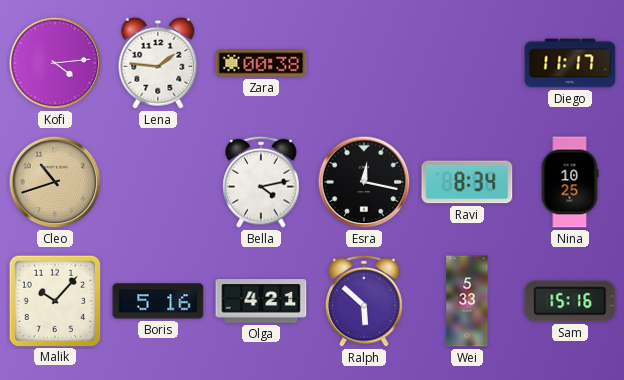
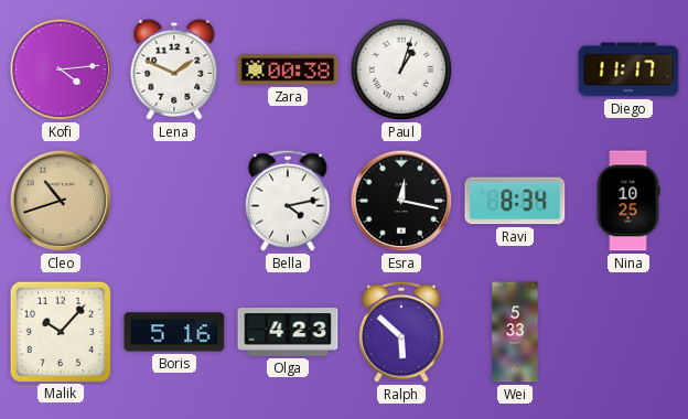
Lena: 1:46 -> 1:49
Paul: none -> 1:03
Olga: 4:21 -> 4:23
Sam: 15:16 -> none
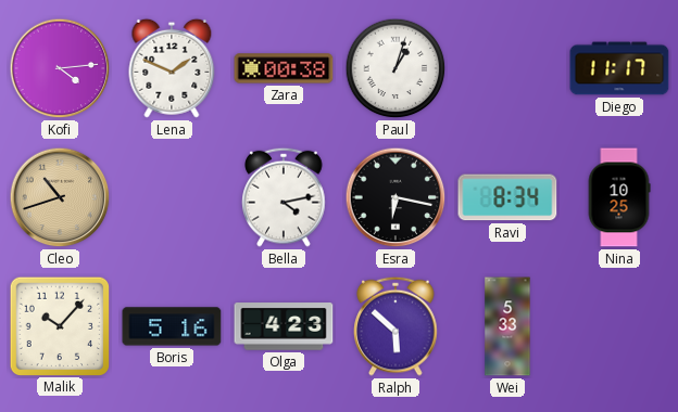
Esra: 12:17 -> 6:17
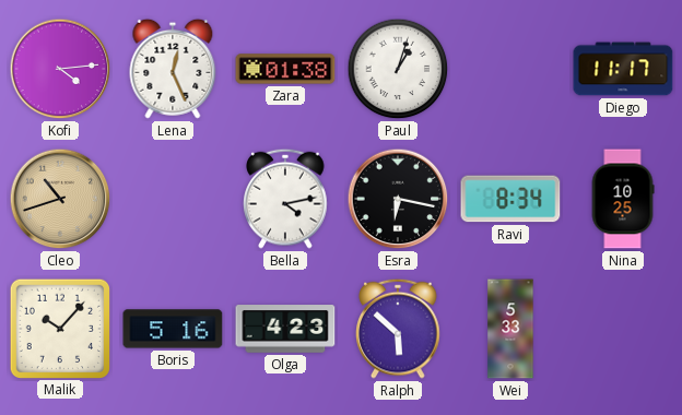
Lena: 1:49 -> 12:26
Zara: 00:38 -> 01:38
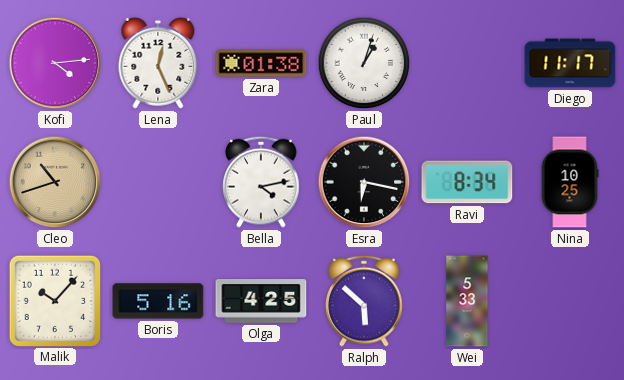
Olga: 4:23 -> 4:25
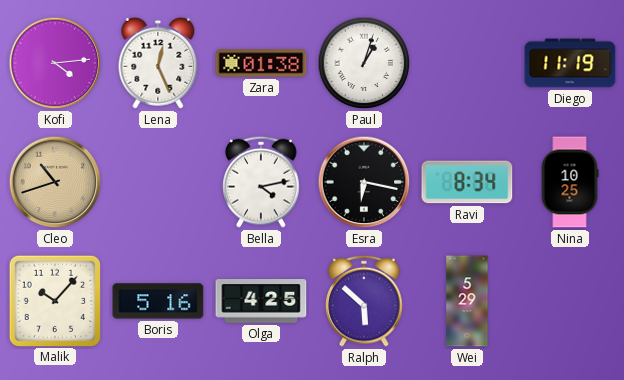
Diego: 11:17 -> 11:19
Wei: 5:33 -> 5:29
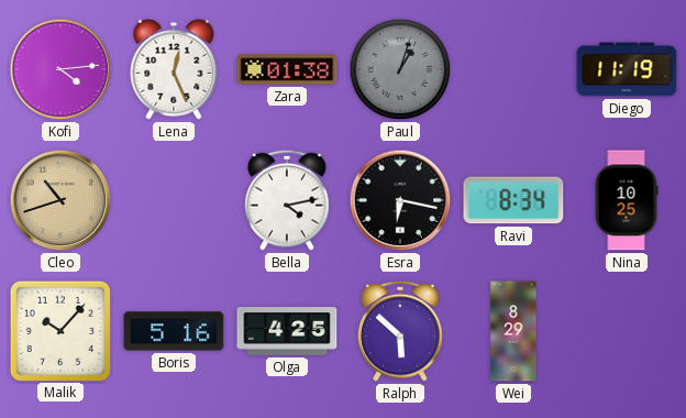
Paul dial: white -> grey
Wei: 5:29 -> 8:29
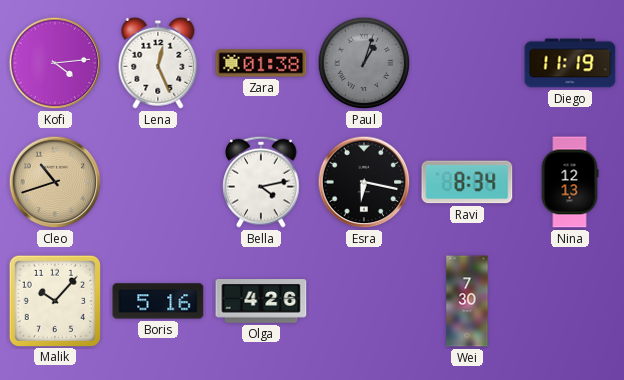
Nina: 10:25 -> 12:13
Olga: 4:25 -> 4:26
Ralph: 5:52 -> none
Wei: 8:29 -> 7:30
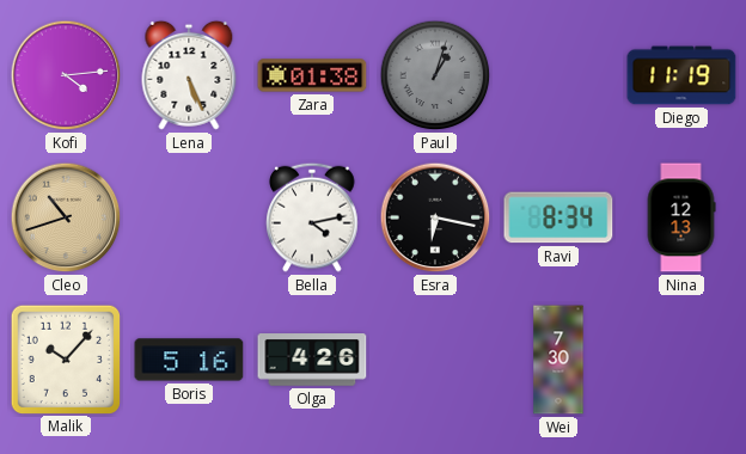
Lena: 12:26 -> 5:26
